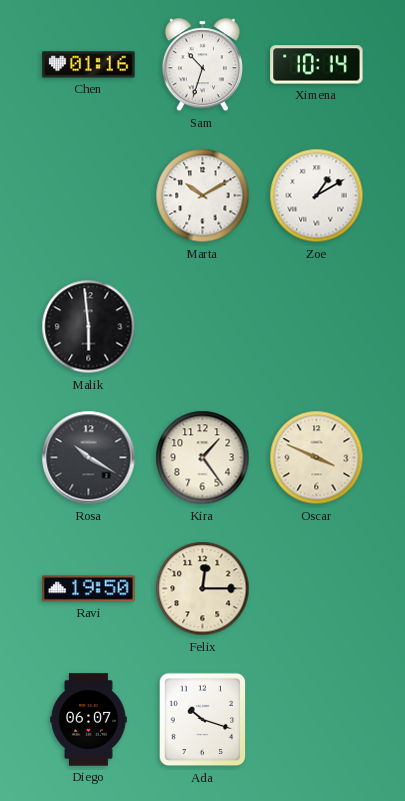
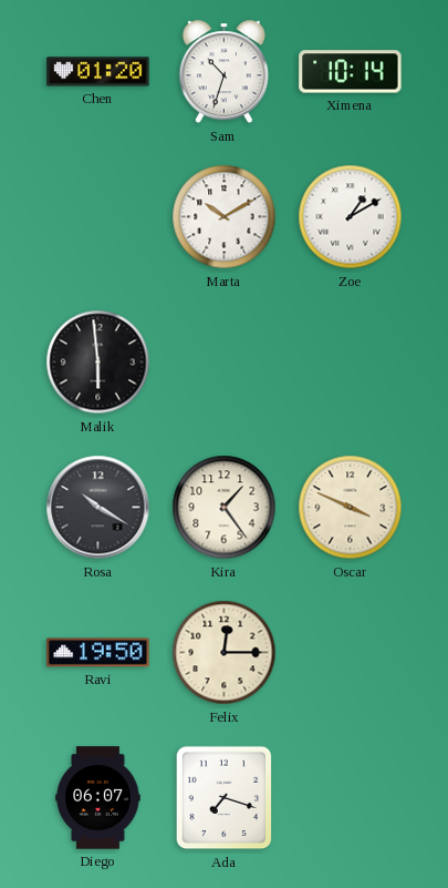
Chen: 01:16 -> 01:20
Ada: 10:18 -> 7:18
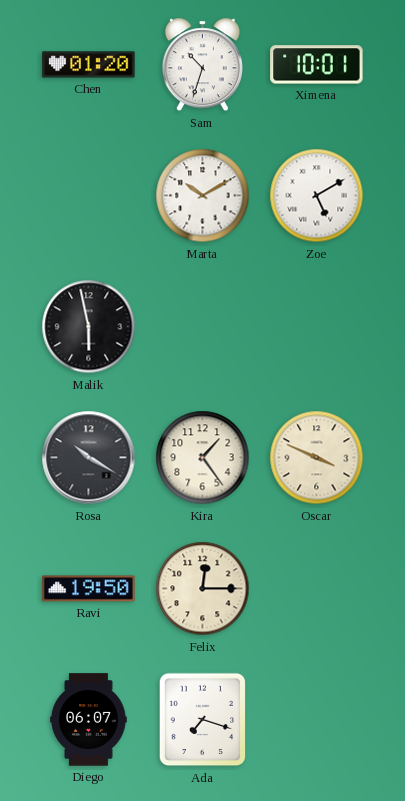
Ximena: 10:14 -> 10:01
Zoe: 1:10 -> 5:10
Malik: 5:59 -> 5:58
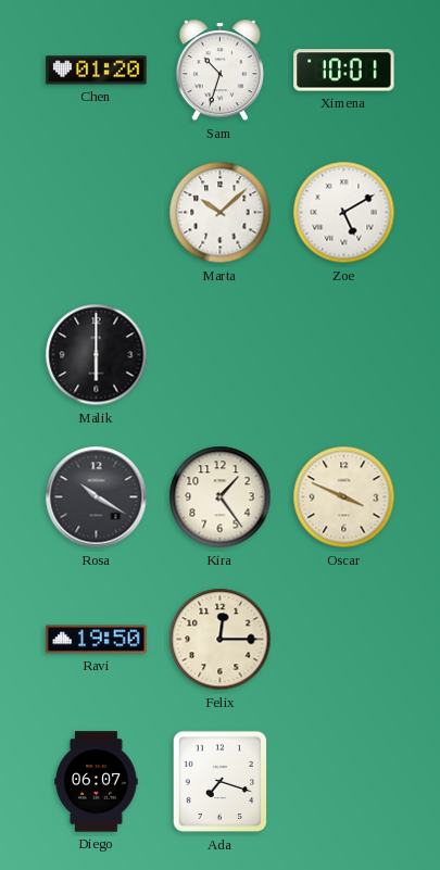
Marta: 10:10 -> 10:08
Malik: 5:58 -> 6:00
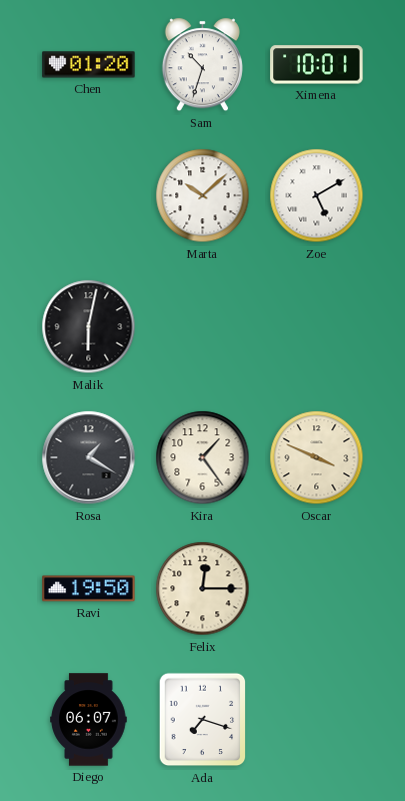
Malik: 6:00 -> 6:02
Rosa: 10:20 -> 1:20
